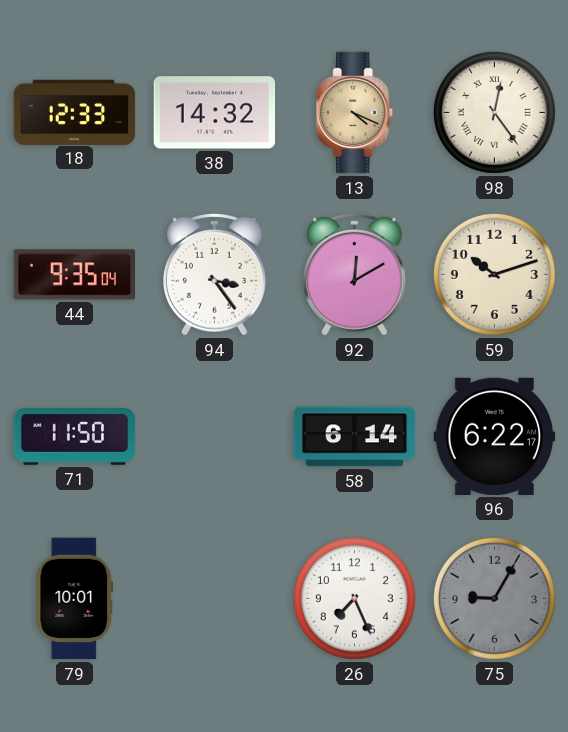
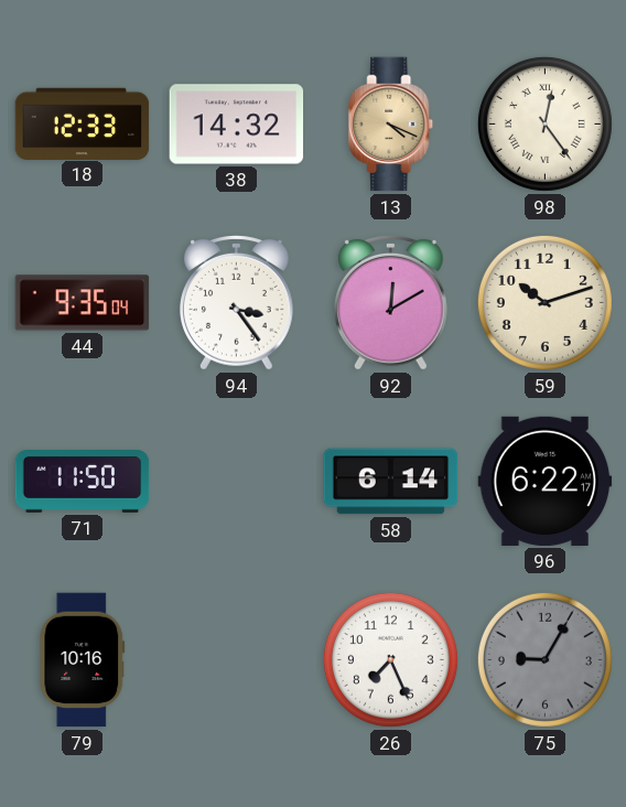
79: 10:01 -> 10:16
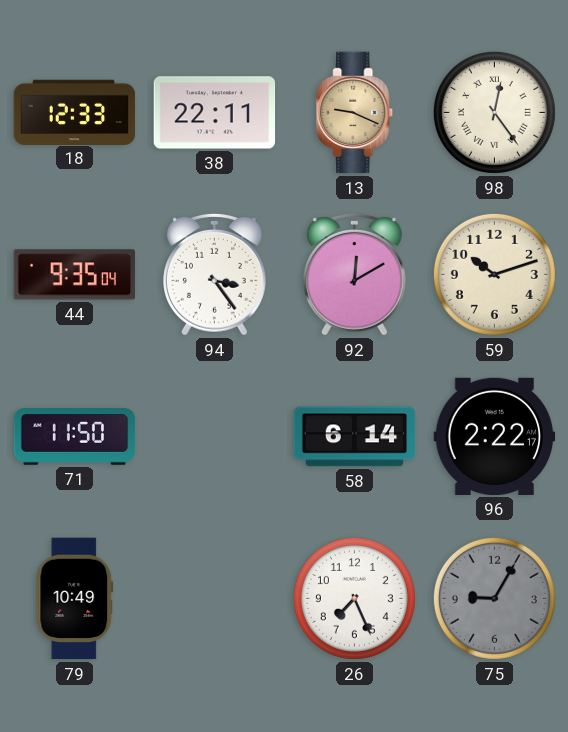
38: 14:32 -> 22:11
13: 4:19 -> 9:19
96: 6:22 -> 2:22
79: 10:16 -> 10:49
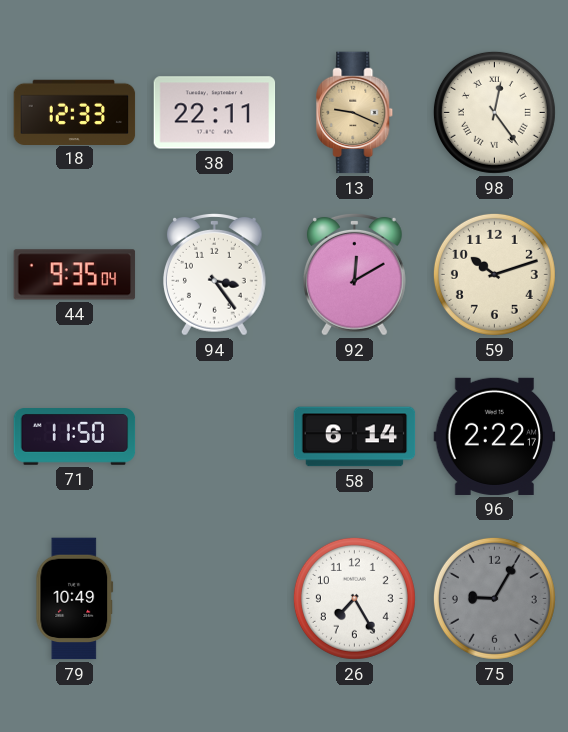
26: 7:26 -> 7:25
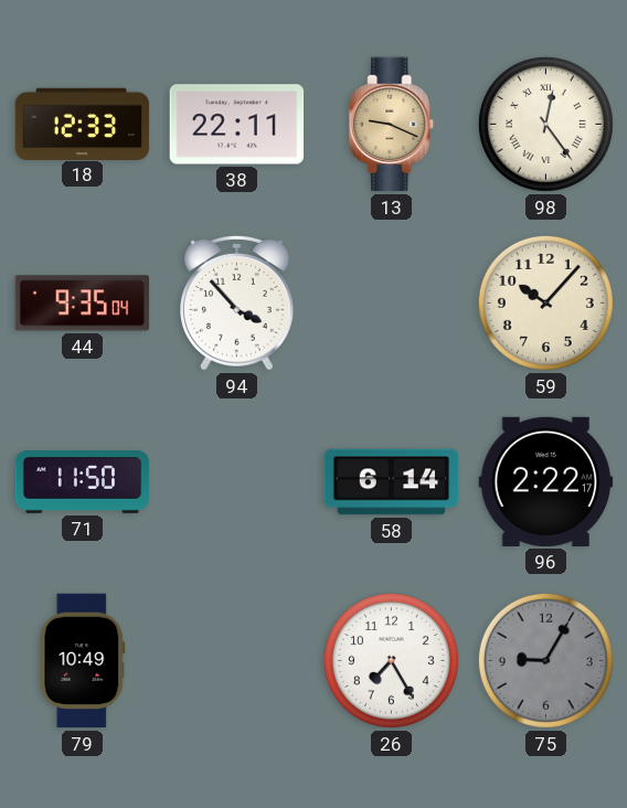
94: 3:24 -> 3:53
92: 12:10 -> none
59: 10:12 -> 10:07
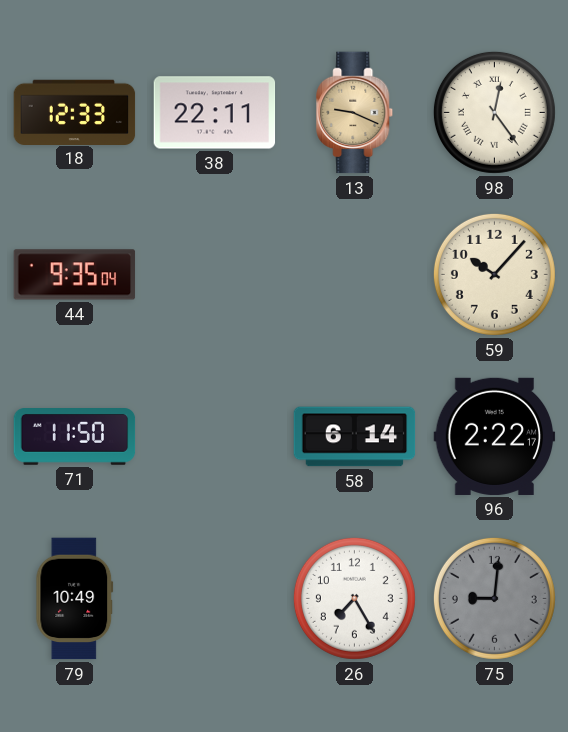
94: 3:53 -> none
75: 9:05 -> 9:01
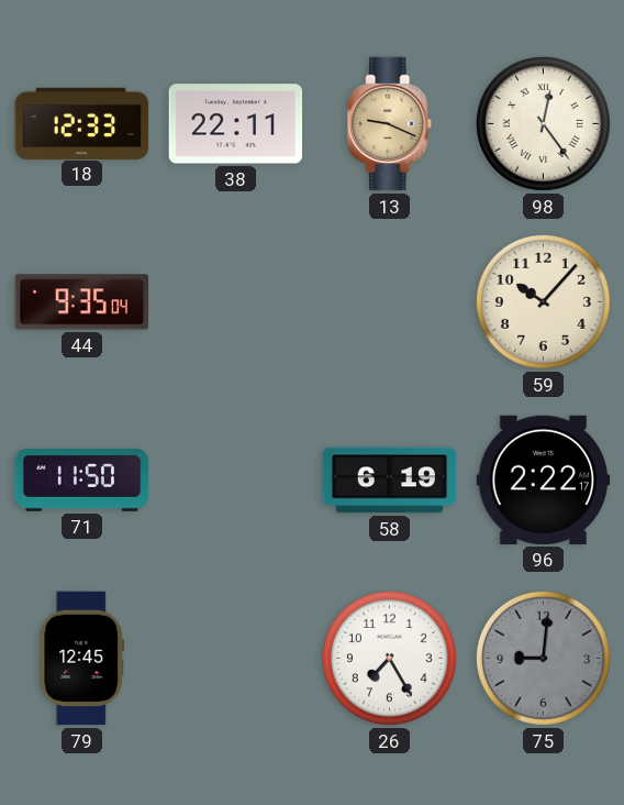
58: 6:14 -> 6:19
79: 10:49 -> 12:45
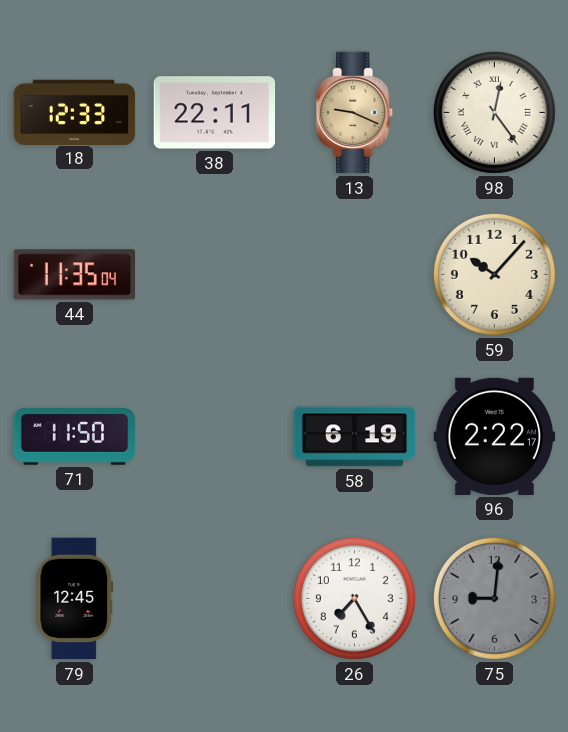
44: 9:35 -> 11:35
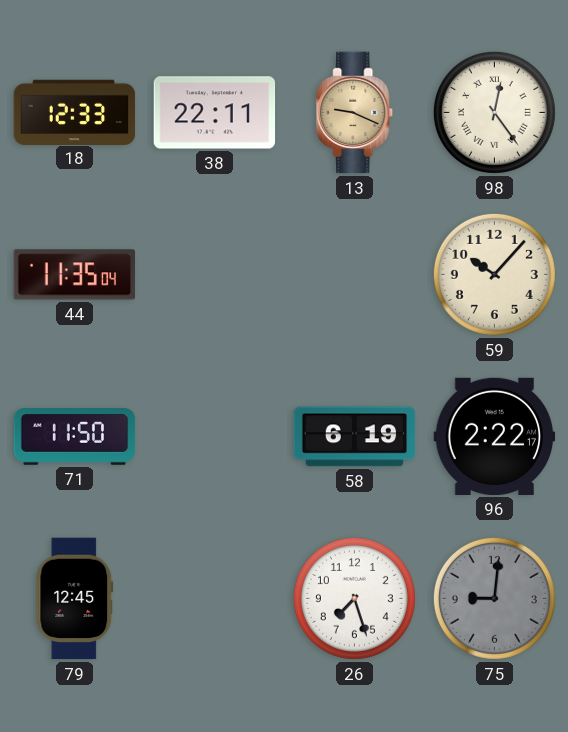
26: 7:25 -> 7:27
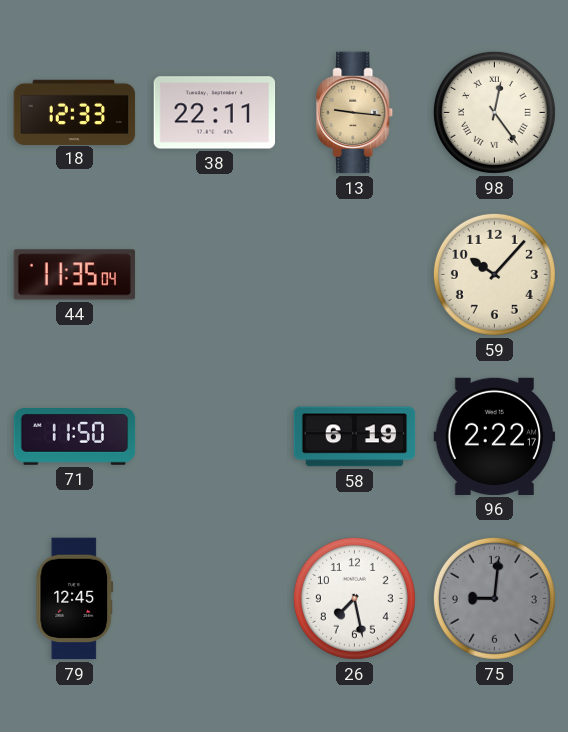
13: 9:19 -> 9:16
26: 7:27 -> 7:28
